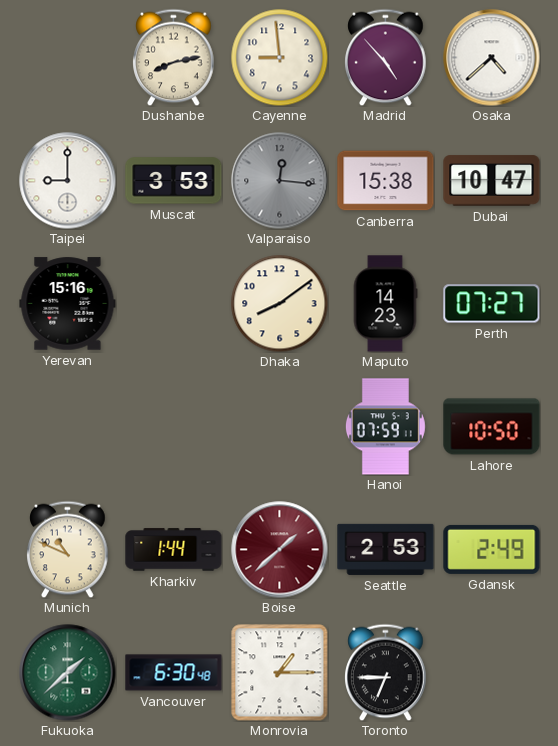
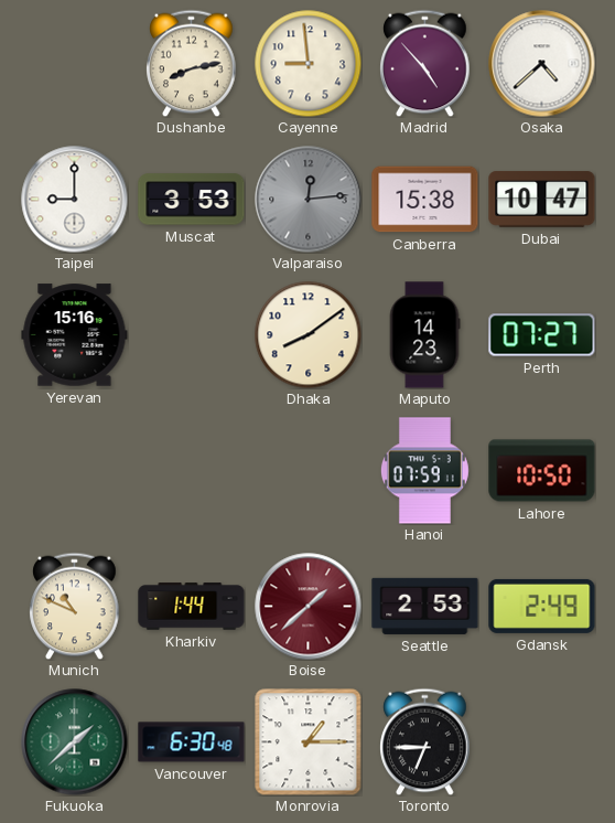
Valparaiso: 12:16 -> 12:14
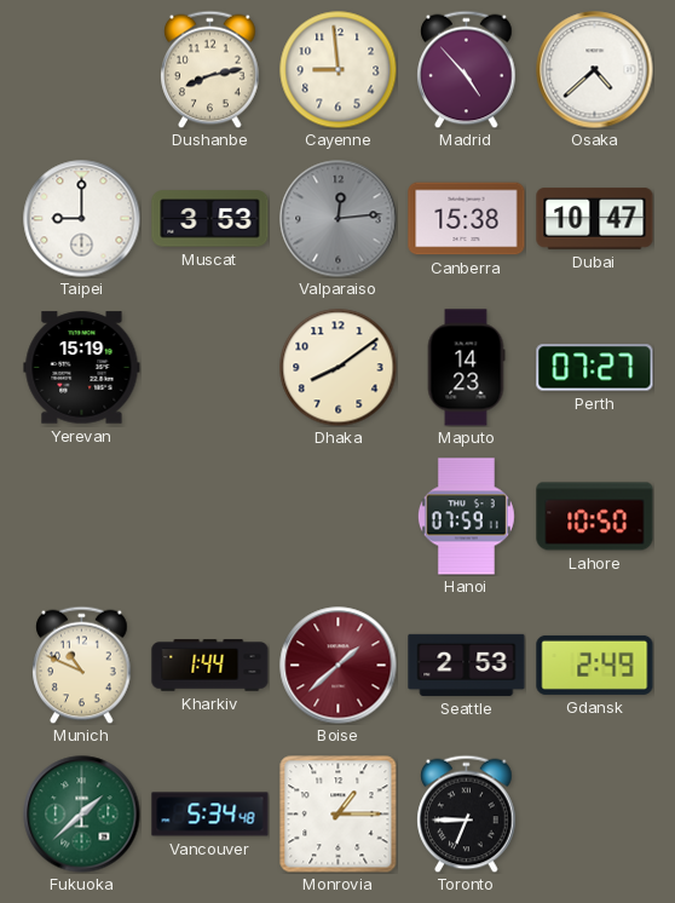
Yerevan: 15:16 -> 15:19
Vancouver: 6:30 -> 5:34
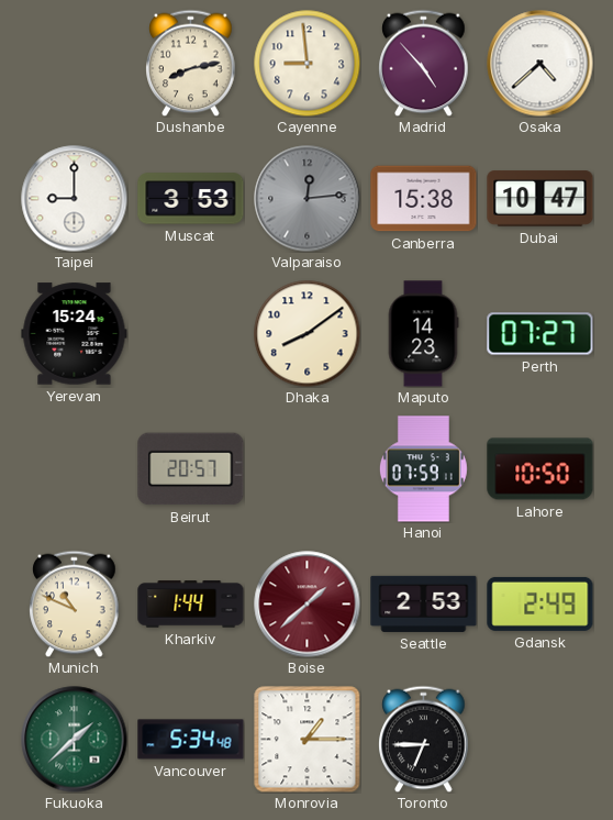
Yerevan: 15:19 -> 15:24
Beirut: none -> 20:57
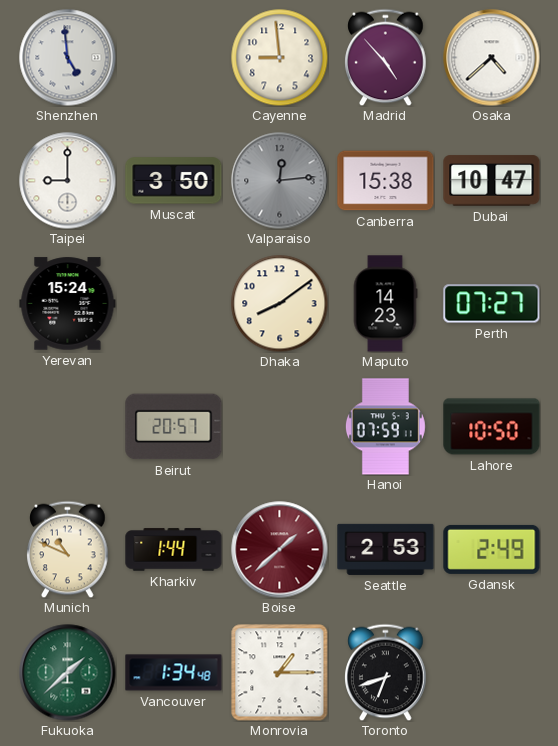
Shenzhen: none -> 4:59
Dushanbe: 8:13 -> none
Muscat: 3:53 -> 3:50
Vancouver: 5:34 -> 1:34
Toronto: 6:45 -> 6:42
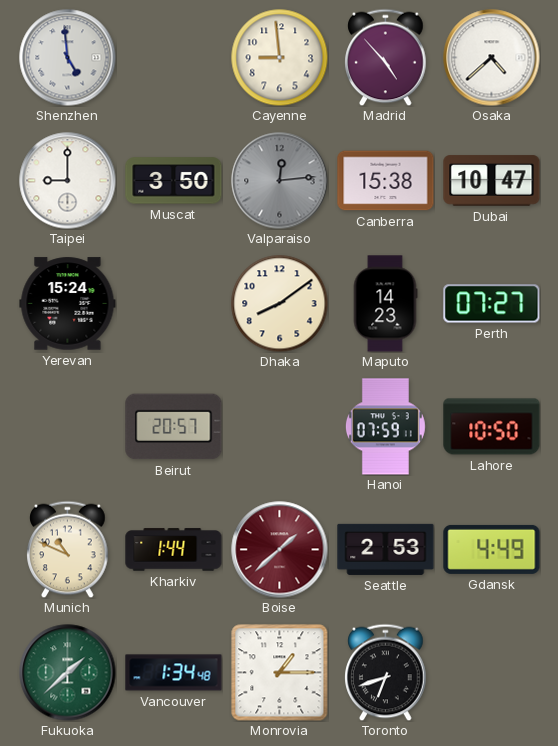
Gdansk: 2:49 -> 4:49
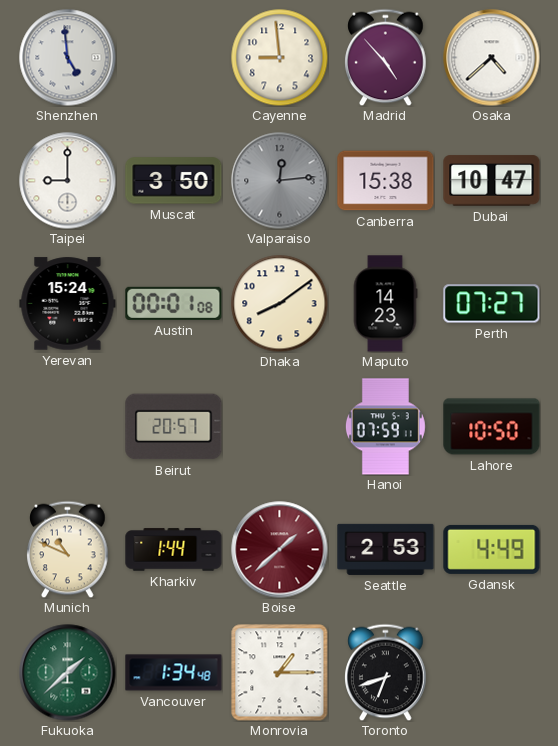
Austin: none -> 00:01
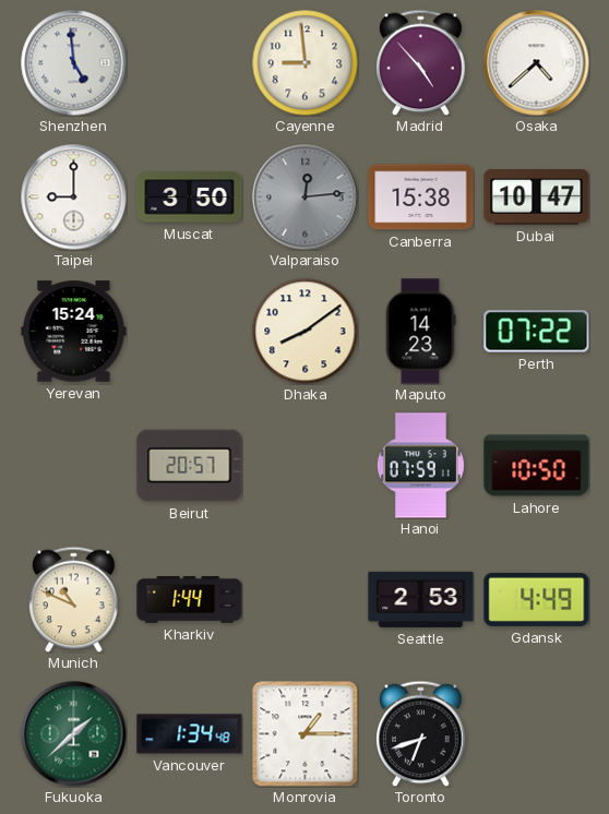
Austin: 00:01 -> none
Perth: 07:27 -> 07:22
Boise: 1:38 -> none
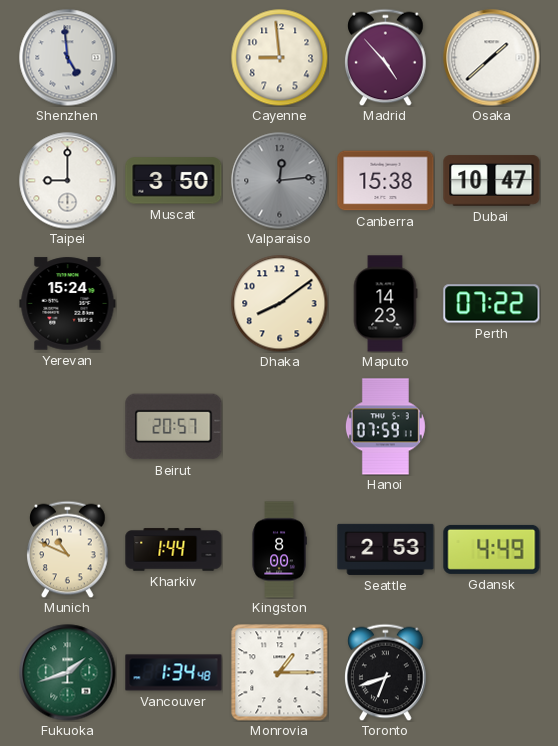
Osaka: 4:38 -> 1:38
Lahore: 10:50 -> none
Kingston: none -> 8:00
Fukuoka: 1:38 -> 1:42
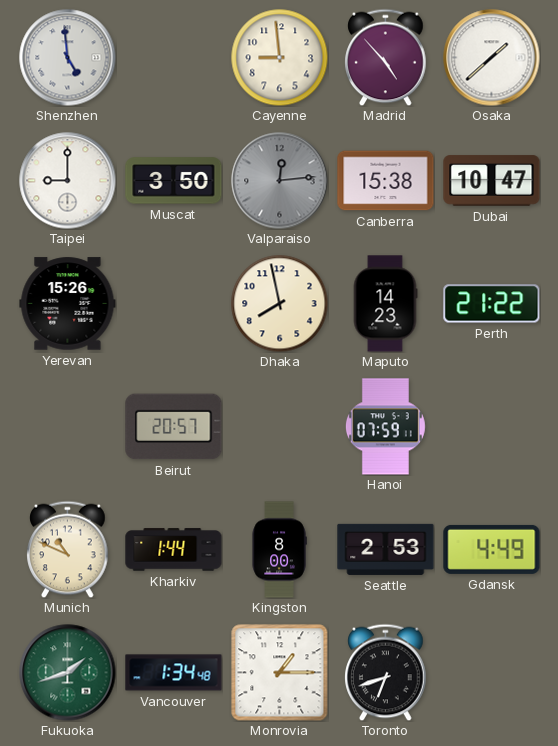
Yerevan: 15:24 -> 15:26
Dhaka: 8:09 -> 7:58
Perth: 07:22 -> 21:22
